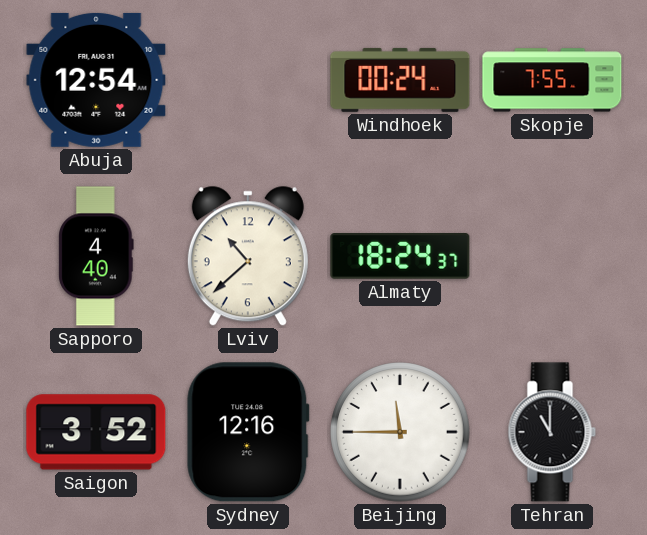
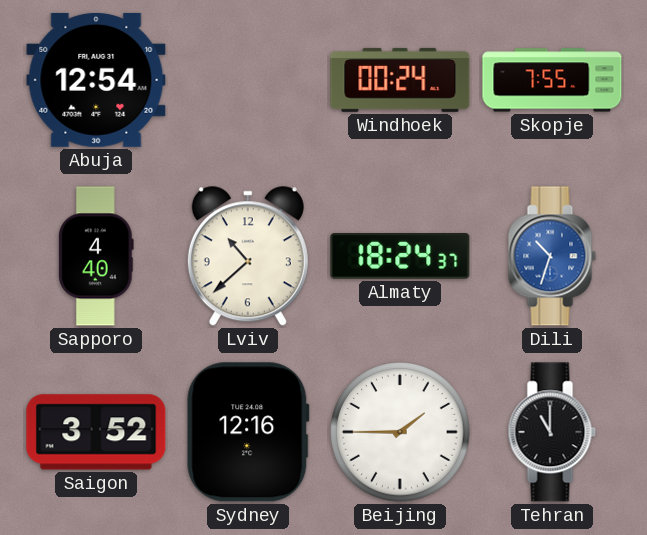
Dili: none -> 10:33
Beijing: 11:45 -> 1:45
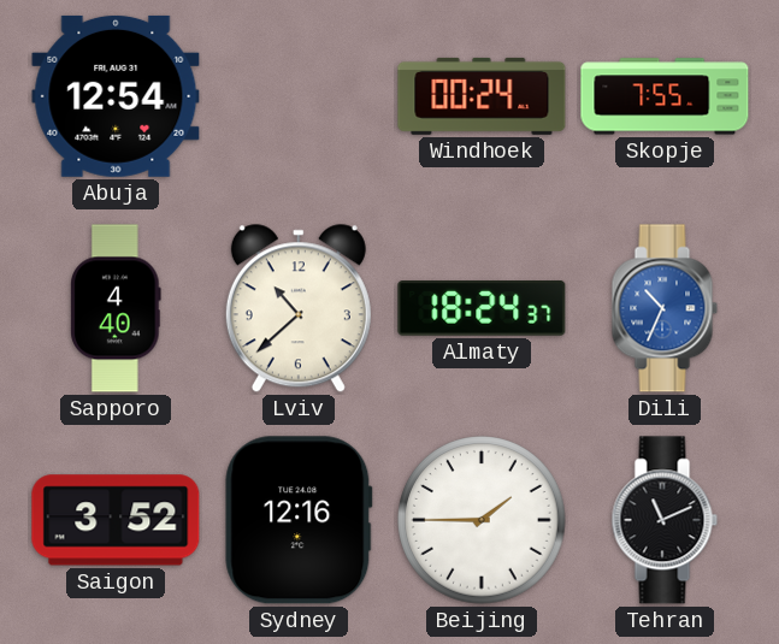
Dili: 10:33 -> 10:34
Tehran: 11:00 -> 11:11
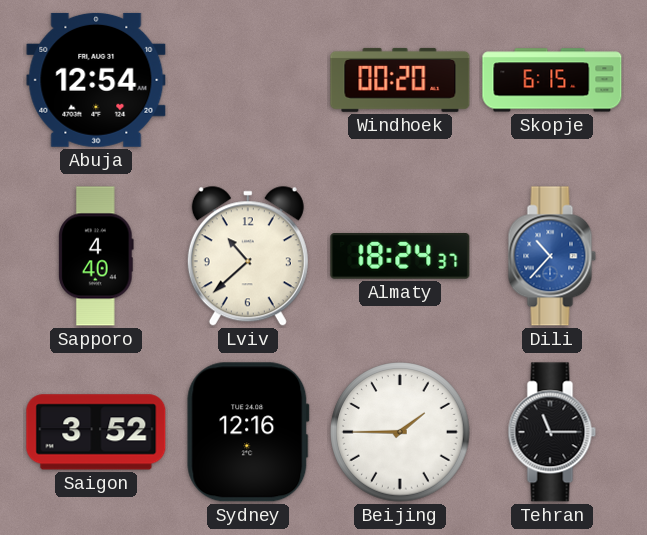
Windhoek: 00:24 -> 00:20
Skopje: 7:55 -> 6:15
Dili: 10:34 -> 10:37
Tehran: 11:11 -> 11:15
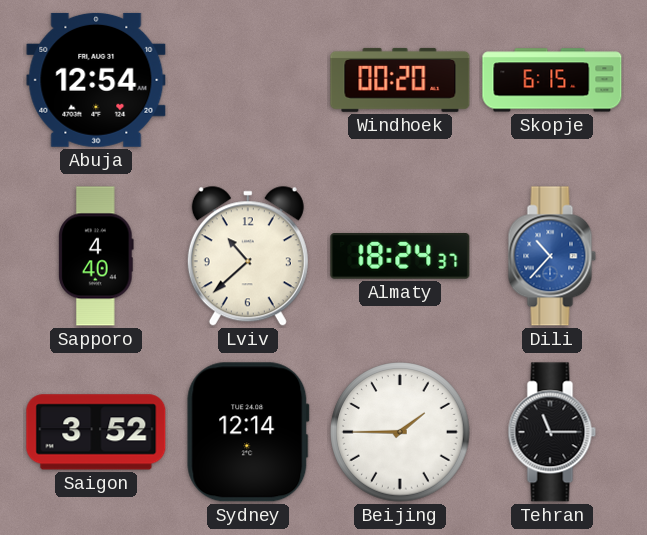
Sydney: 12:16 -> 12:14
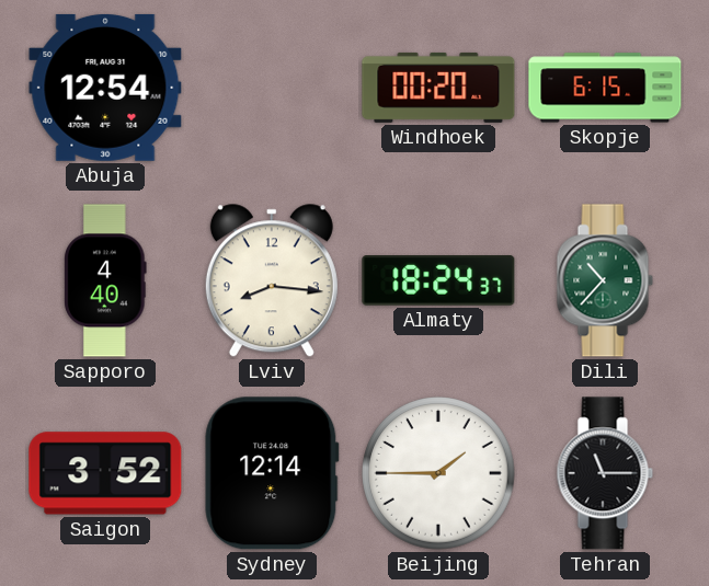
Lviv: 10:38 -> 8:16
Dili dial: blue -> green
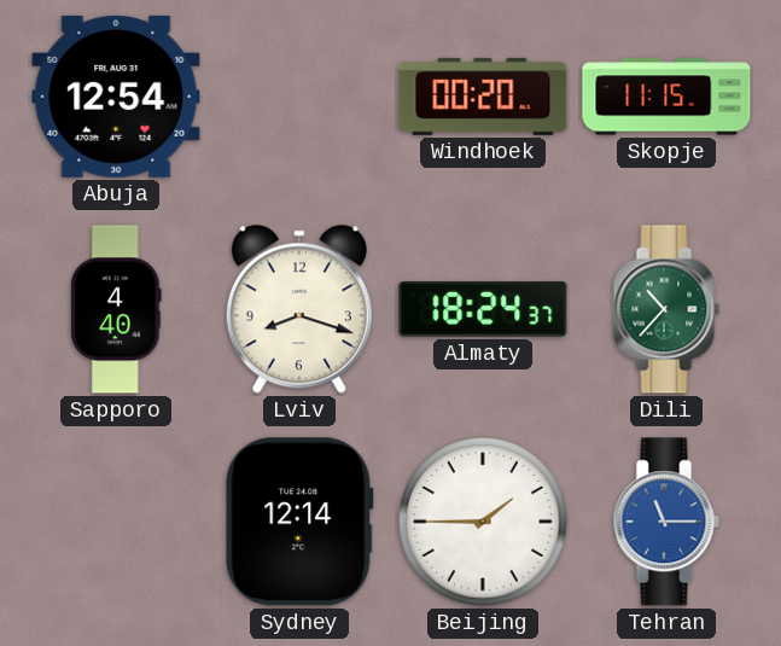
Skopje: 6:15 -> 11:15
Lviv: 8:16 -> 8:18
Saigon: 3:52 -> none
Tehran dial: black -> blue
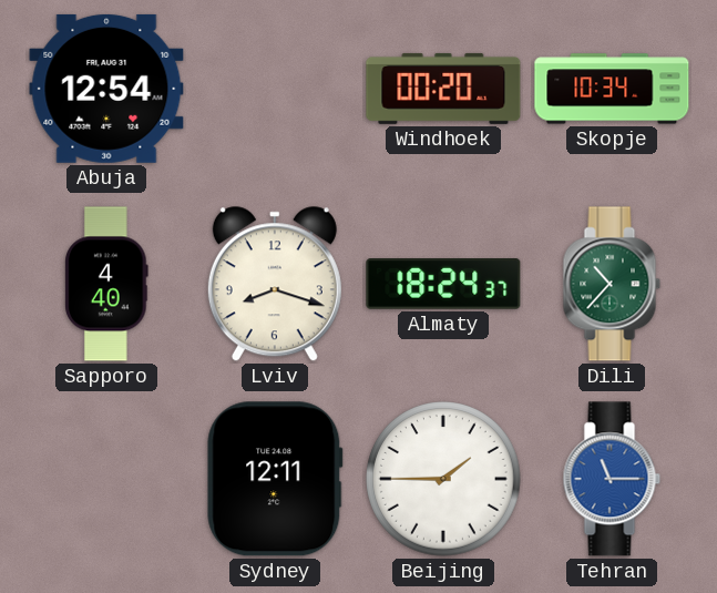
Skopje: 11:15 -> 10:34
Sydney: 12:14 -> 12:11
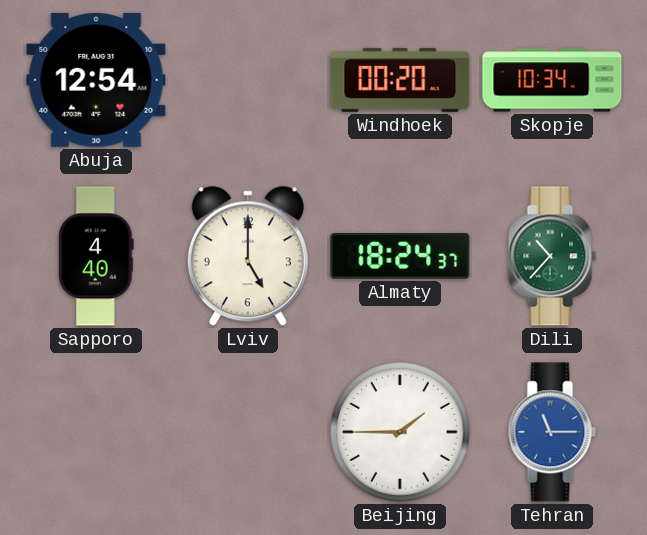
Lviv: 8:18 -> 5:00
Sydney: 12:11 -> none
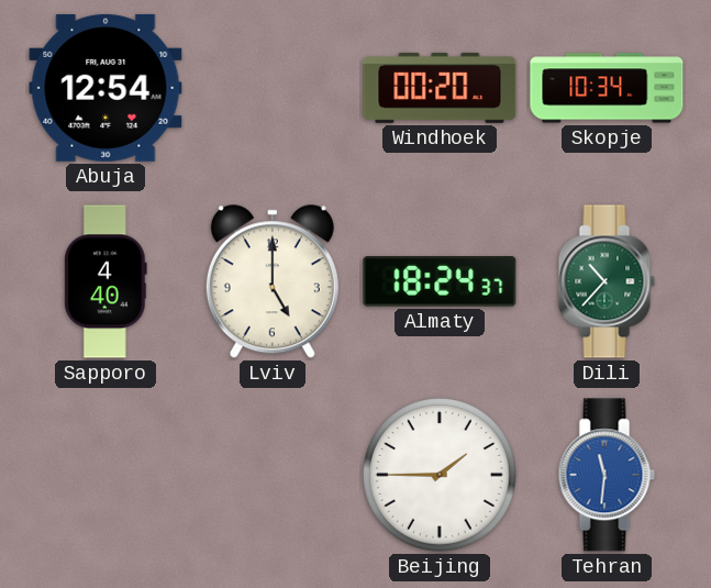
Tehran: 11:15 -> 11:31
